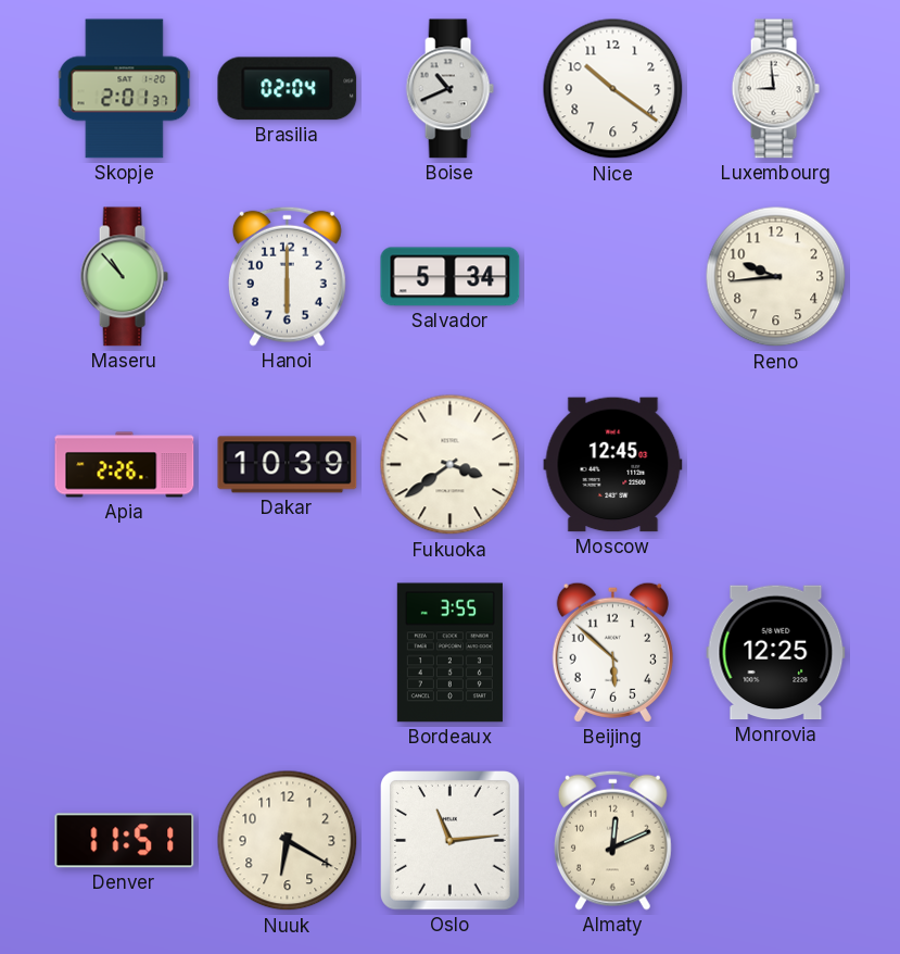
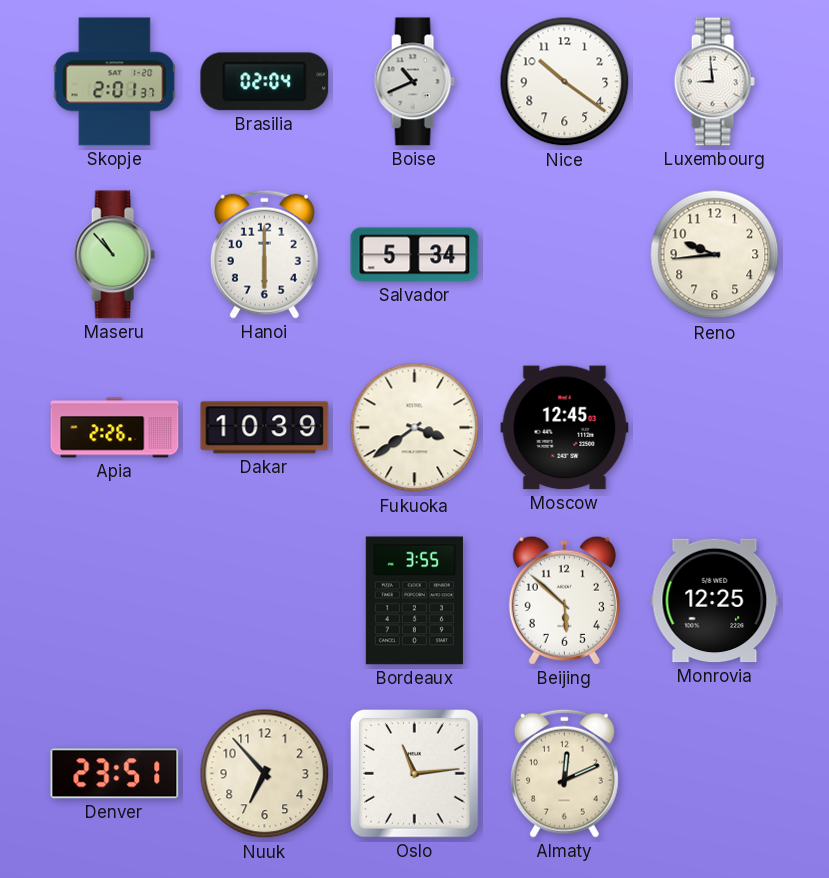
Denver: 11:51 -> 23:51
Nuuk: 6:20 -> 6:53
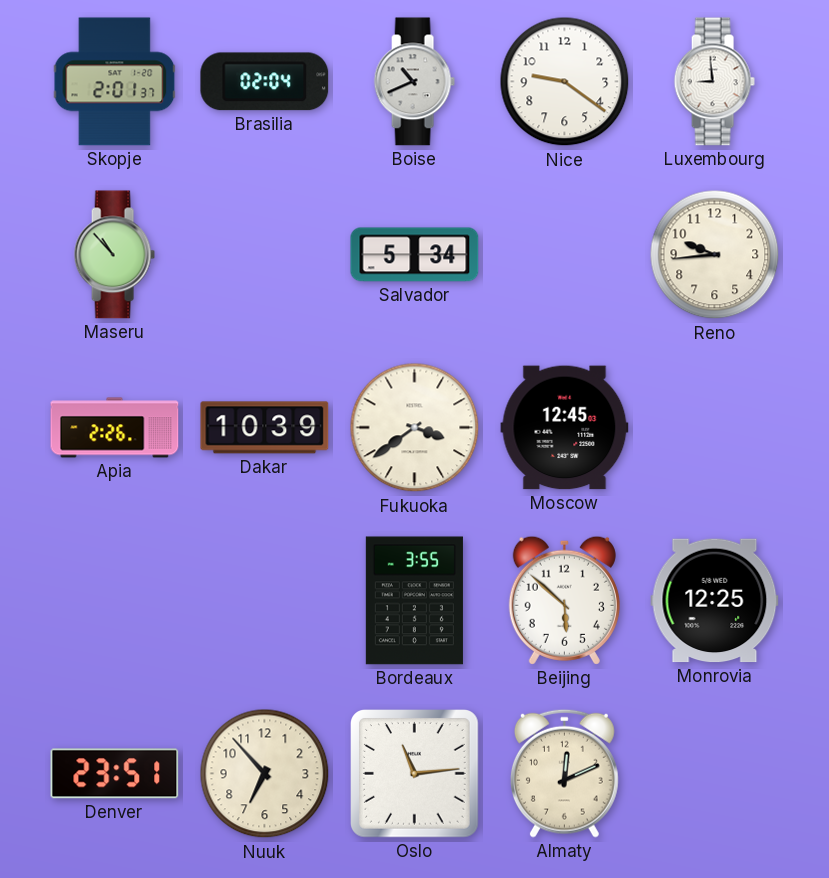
Nice: 10:21 -> 9:21
Hanoi: 6:00 -> none
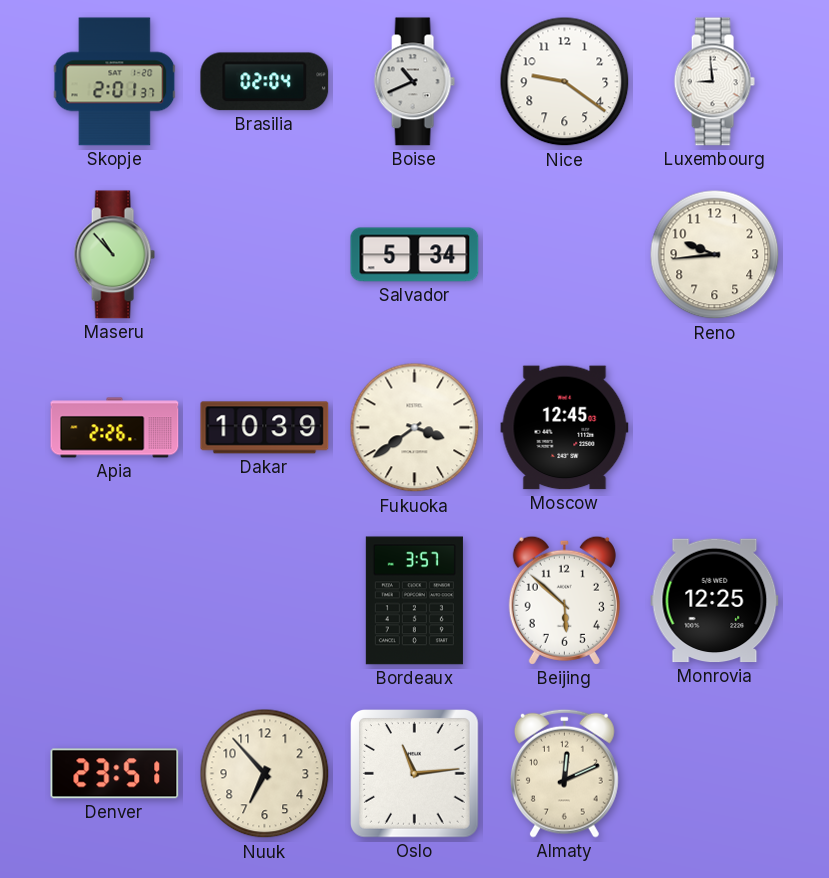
Bordeaux: 3:55 -> 3:57
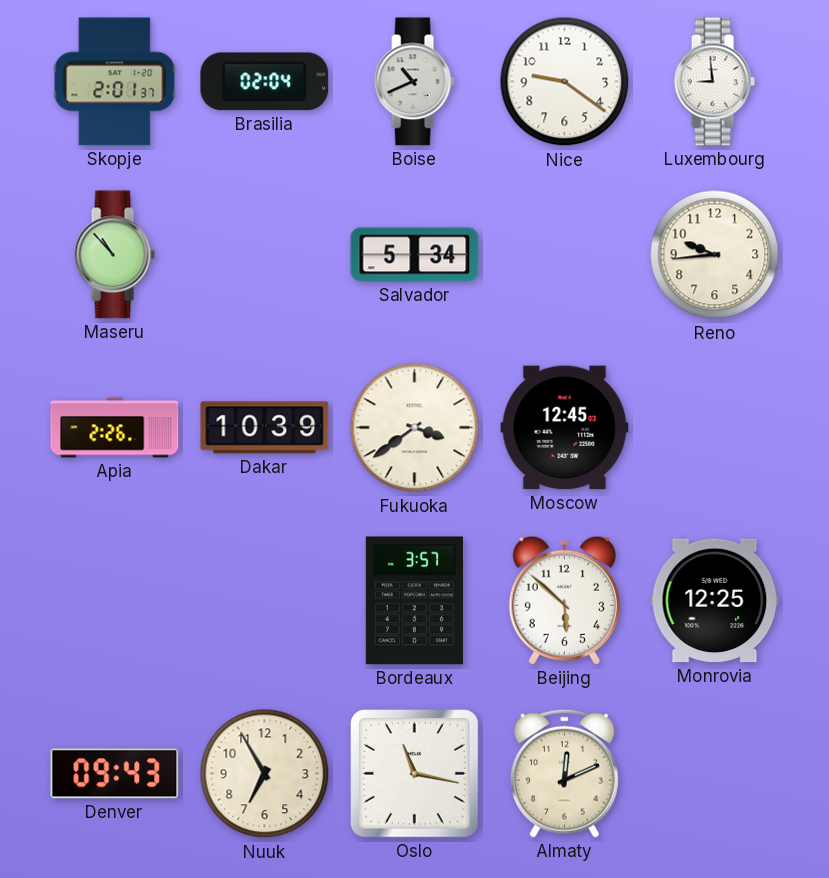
Denver: 23:51 -> 09:43
Nuuk: 6:53 -> 6:55
Oslo: 11:14 -> 11:17
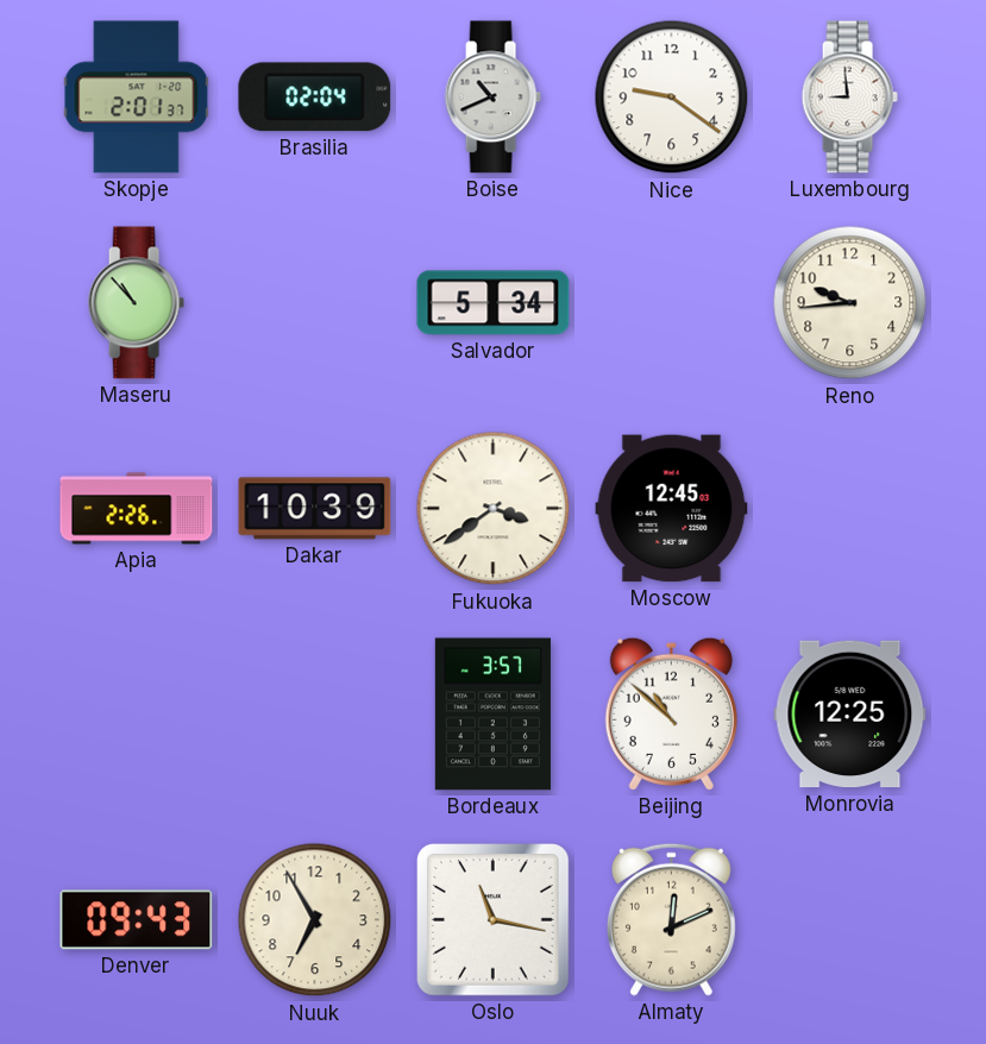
Beijing: 5:52 -> 10:52
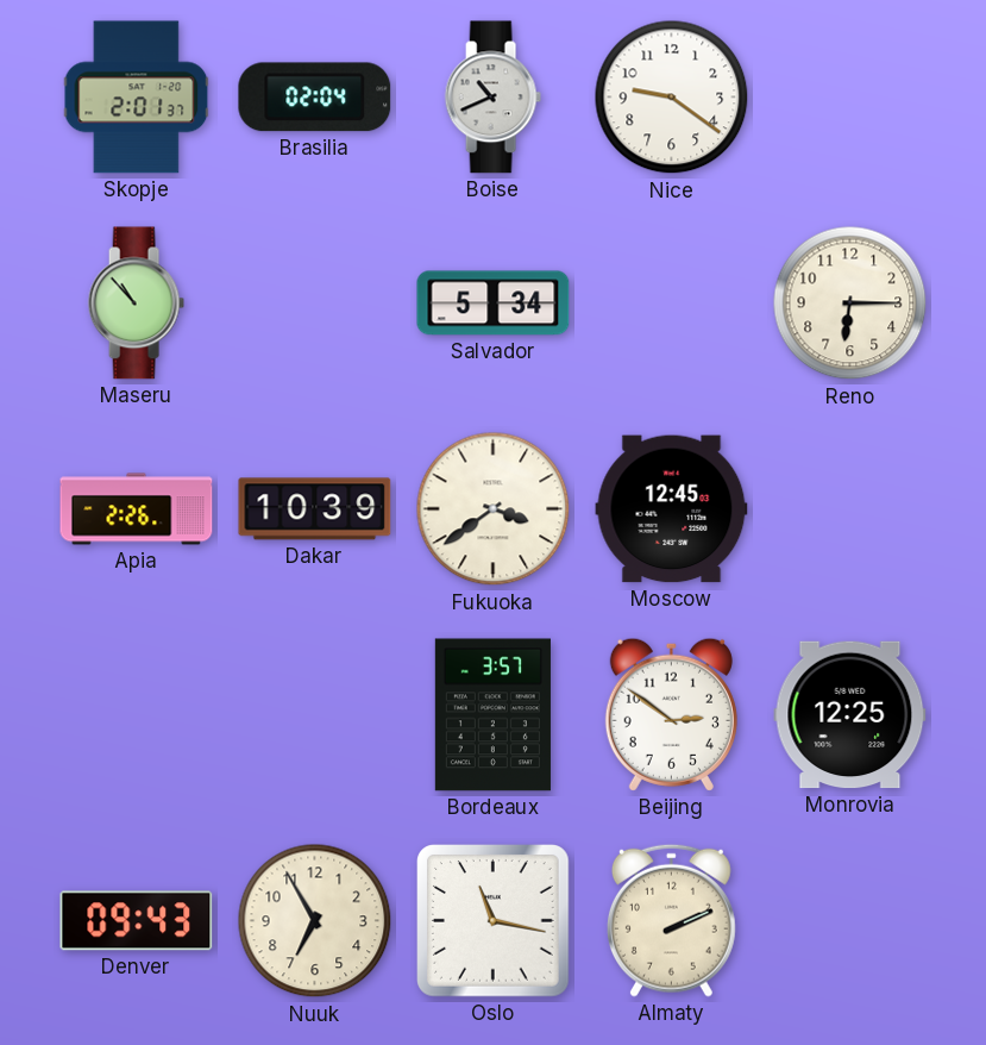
Luxembourg: 8:59 -> none
Reno: 9:44 -> 6:15
Beijing: 10:52 -> 2:51
Almaty: 12:11 -> 2:11
